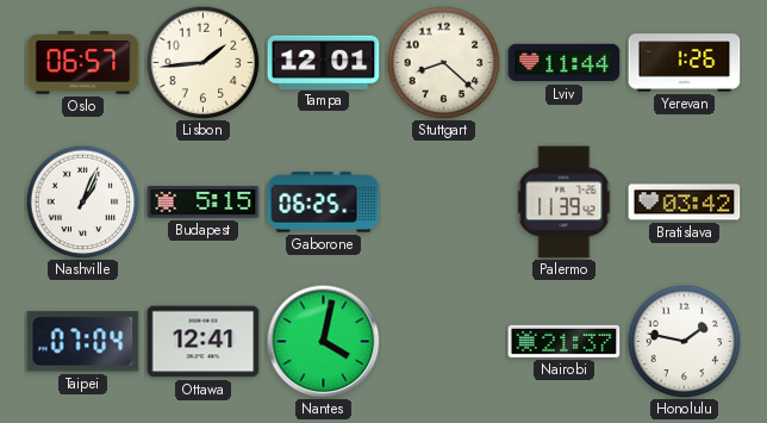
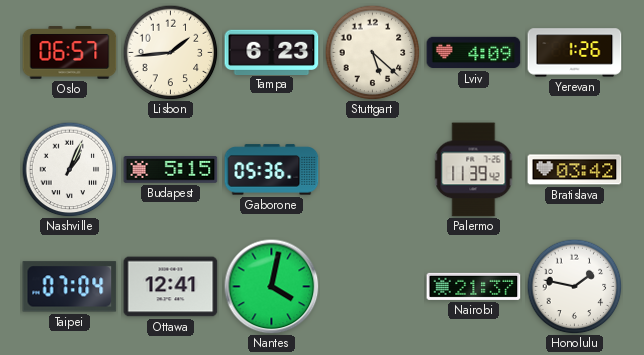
Tampa: 12:01 -> 6:23
Stuttgart: 8:22 -> 5:22
Lviv: 11:44 -> 4:09
Gaborone: 06:25 -> 05:36
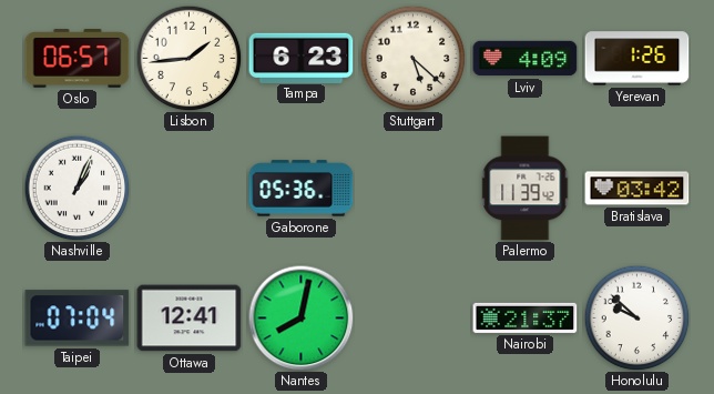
Budapest: 5:15 -> none
Nantes: 4:02 -> 8:02
Honolulu: 1:47 -> 9:52
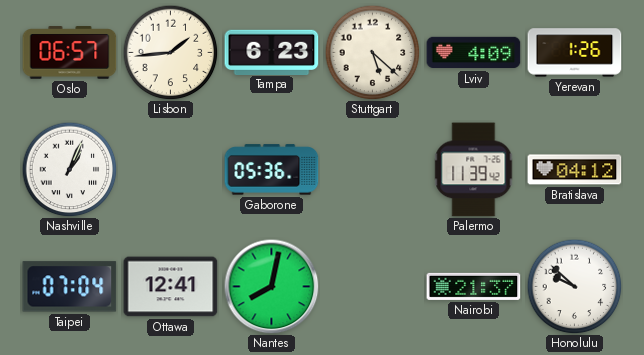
Bratislava: 03:42 -> 04:12
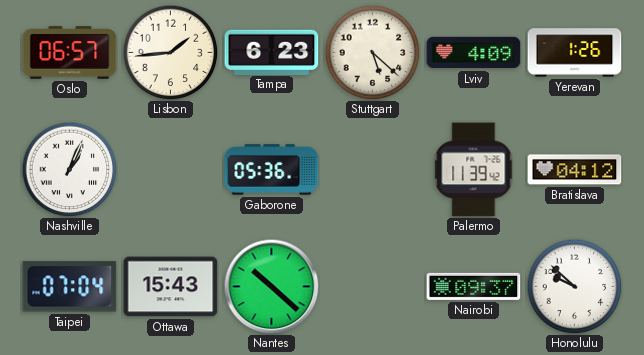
Ottawa: 12:41 -> 15:43
Nantes: 8:02 -> 10:22
Nairobi: 21:37 -> 09:37
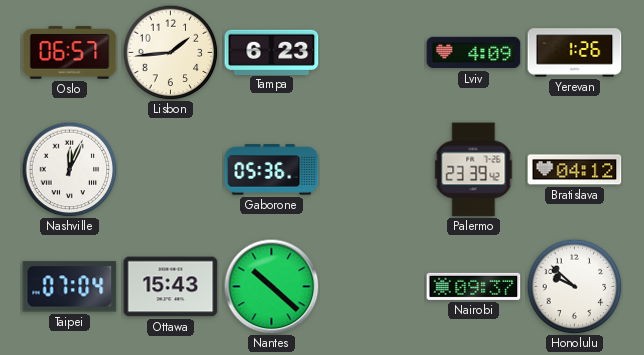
Stuttgart: 5:22 -> none
Nashville: 1:04 -> 12:04
Palermo: 11:39 -> 23:39
